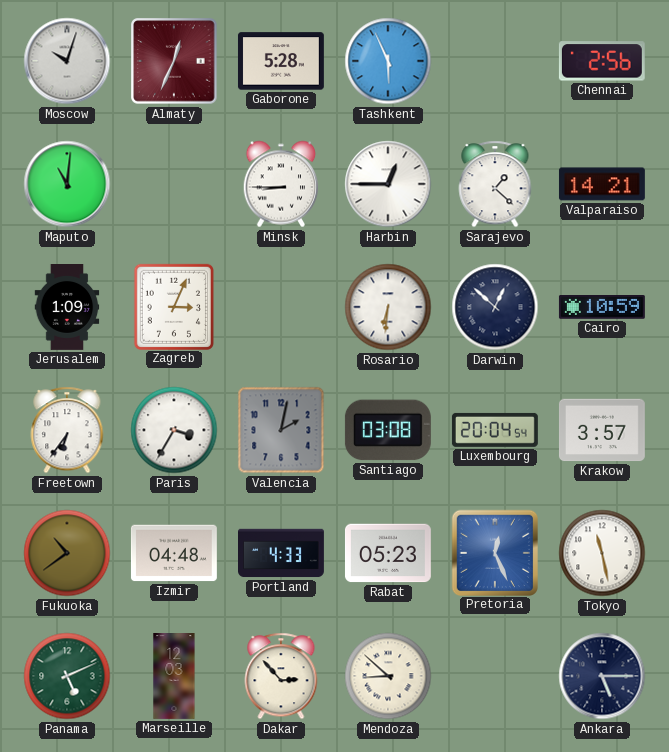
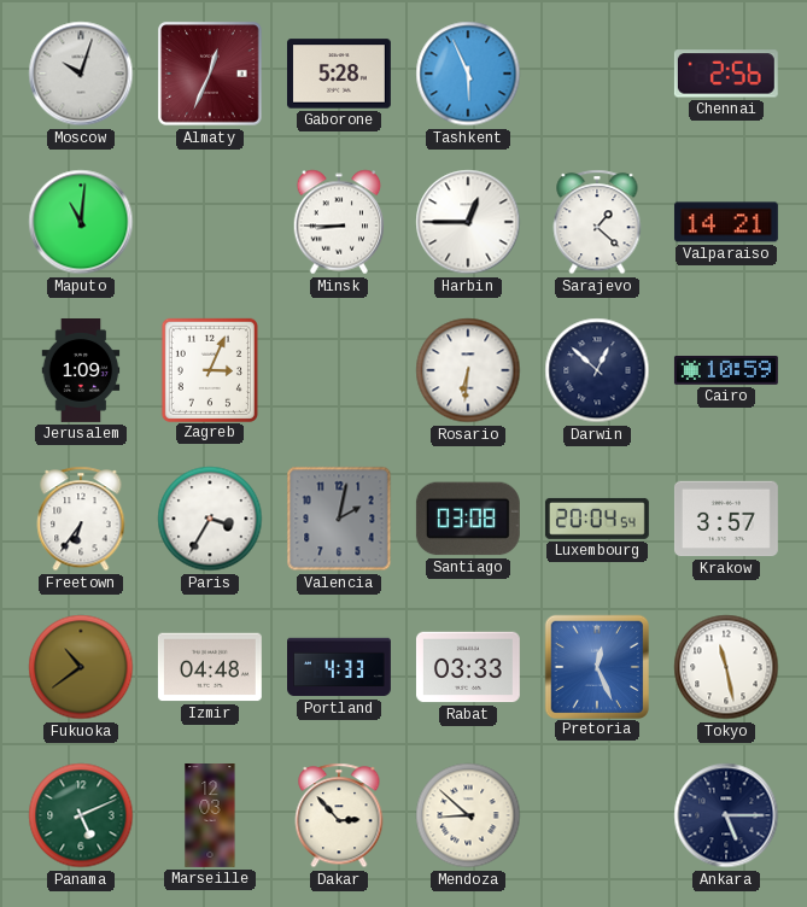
Rabat: 05:23 -> 03:33
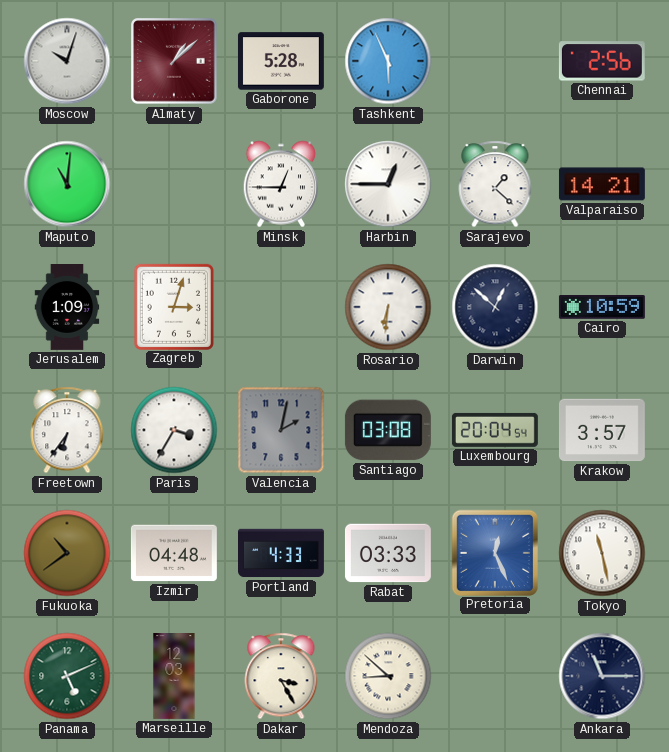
Almaty: 12:34 -> 1:08
Minsk: 8:45 -> 12:45
Zagreb: 3:04 -> 3:03
Dakar: 2:53 -> 3:25
Ankara: 5:15 -> 11:15
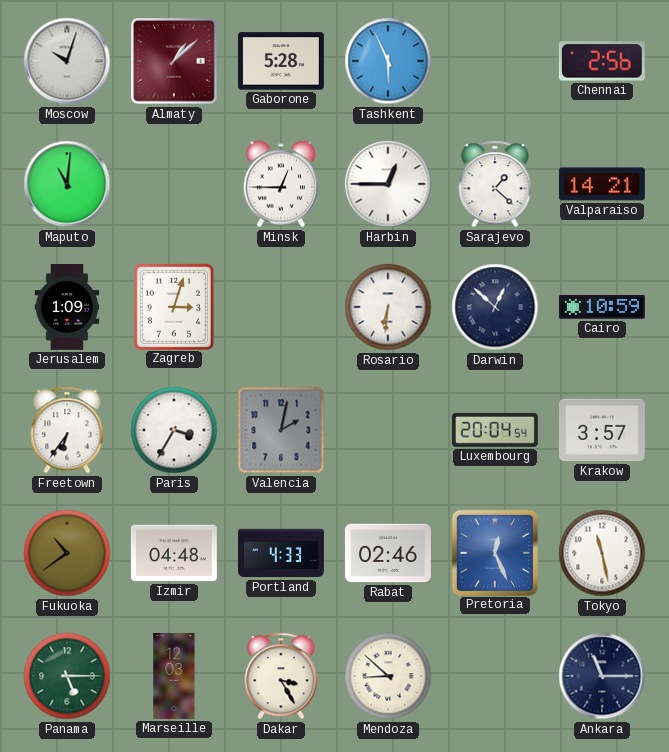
Santiago: 03:08 -> none
Rabat: 03:33 -> 02:46
Panama: 5:11 -> 5:15
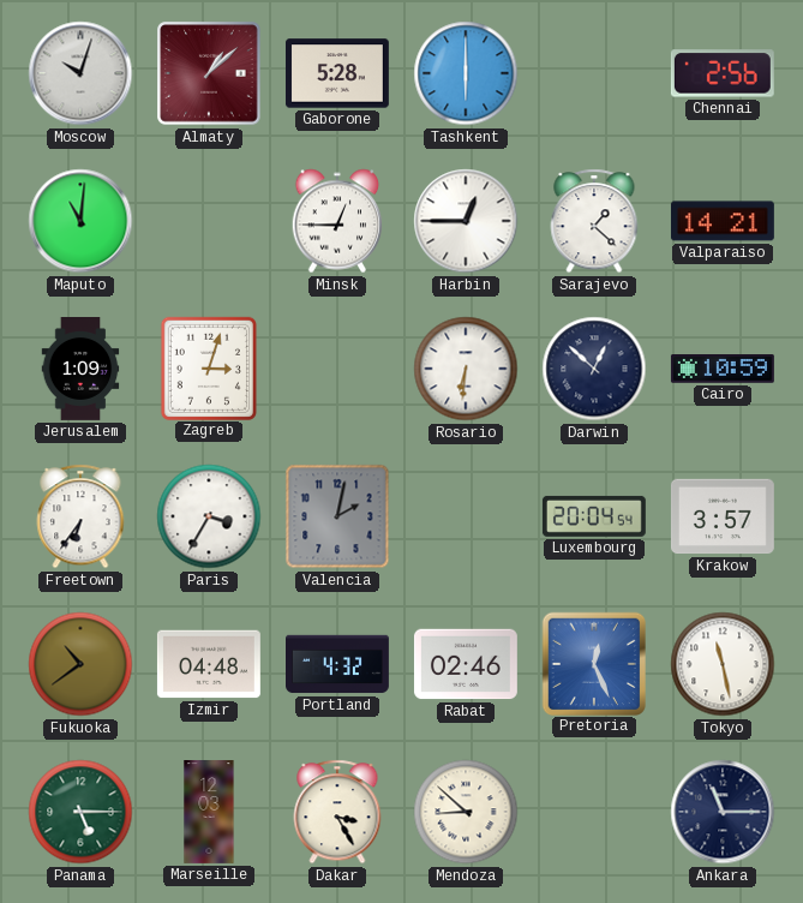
Tashkent: 5:56 -> 6:00
Portland: 4:33 -> 4:32
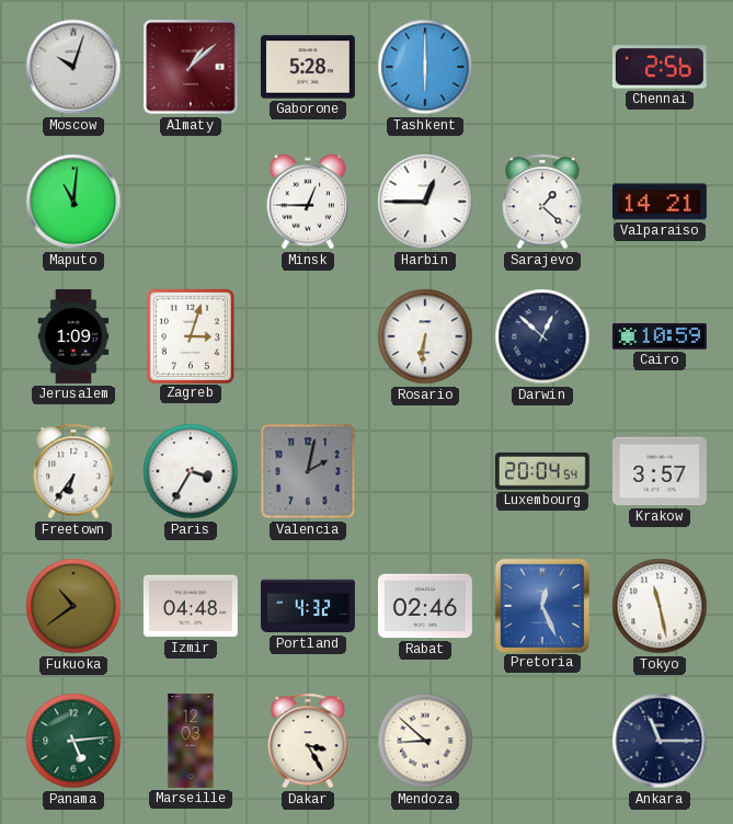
Panama: 5:15 -> 5:14
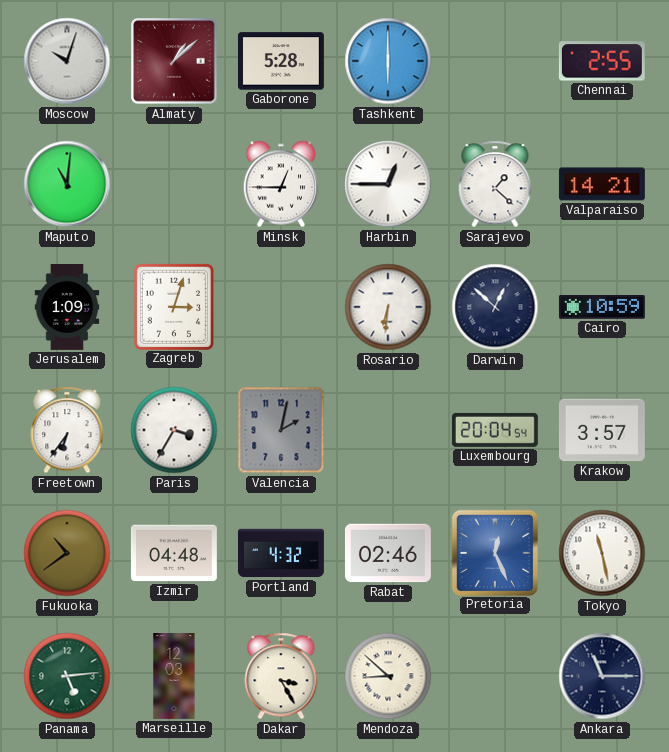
Chennai: 2:56 -> 2:55
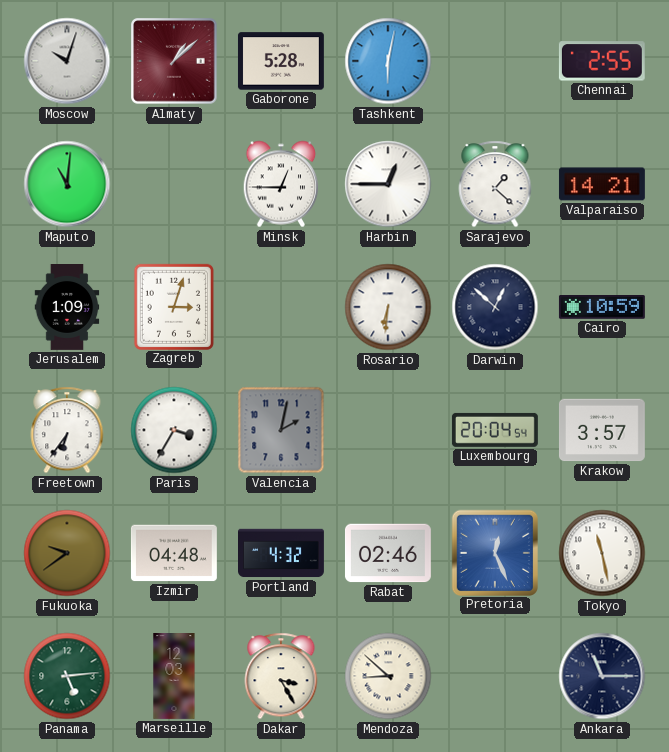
Tashkent: 6:00 -> 6:02
Fukuoka: 10:39 -> 9:39
